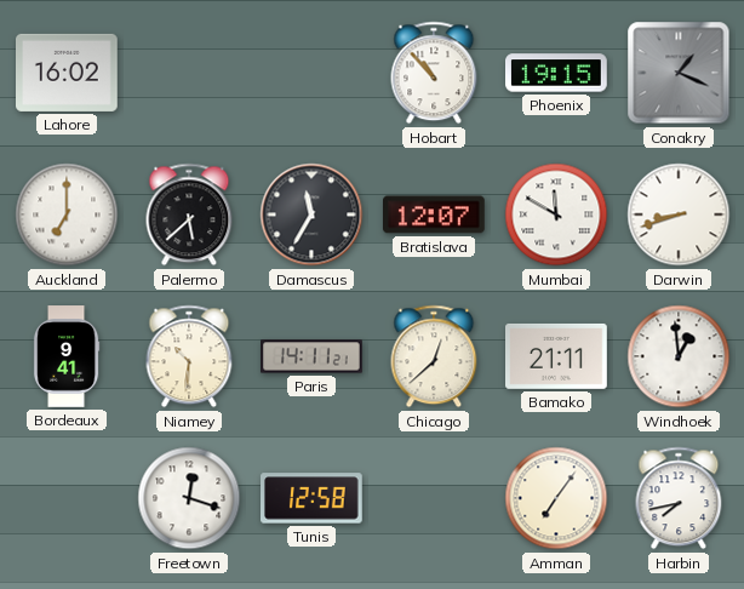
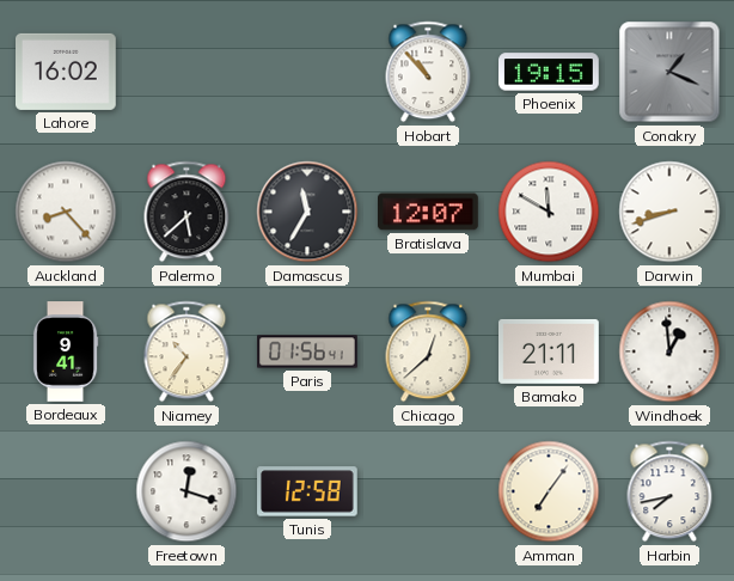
Auckland: 7:00 -> 8:23
Niamey: 10:31 -> 10:36
Paris: 14:11 -> 01:56
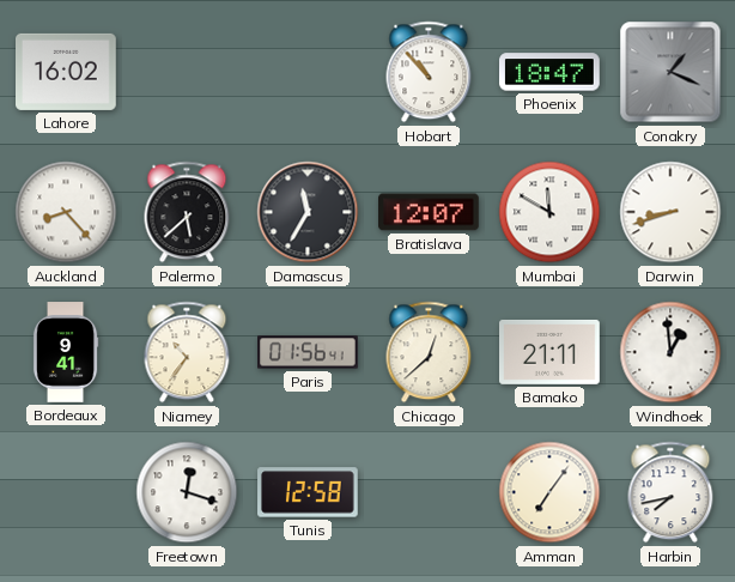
Phoenix: 19:15 -> 18:47
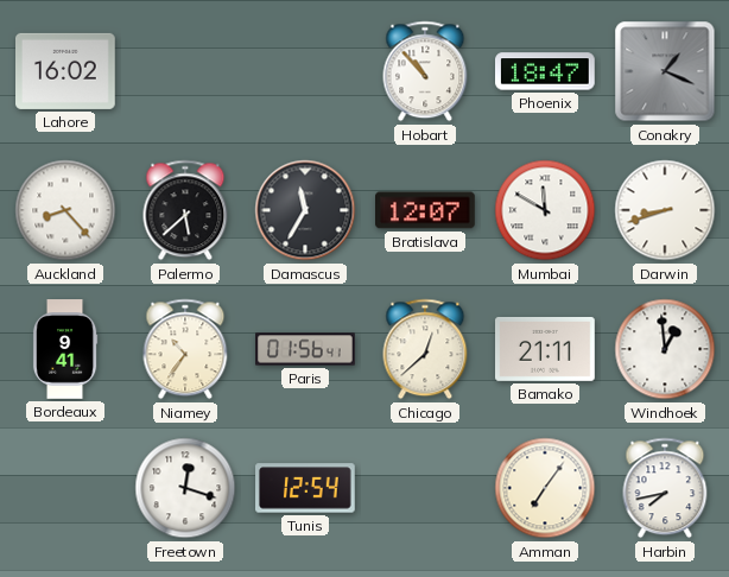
Tunis: 12:58 -> 12:54
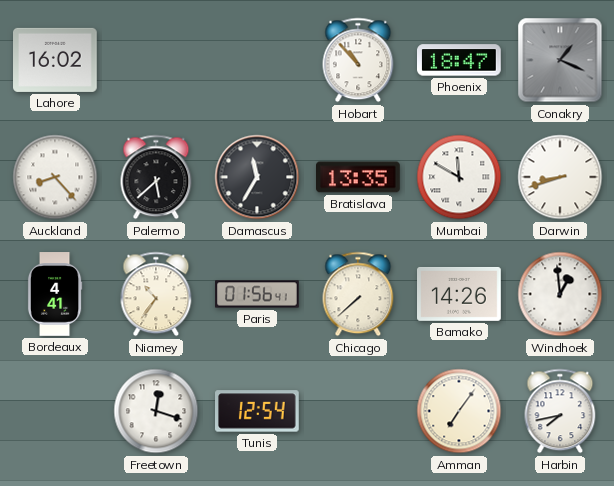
Bratislava: 12:07 -> 13:35
Bordeaux: 9:41 -> 4:41
Chicago: 12:38 -> 7:38
Bamako: 21:11 -> 14:26
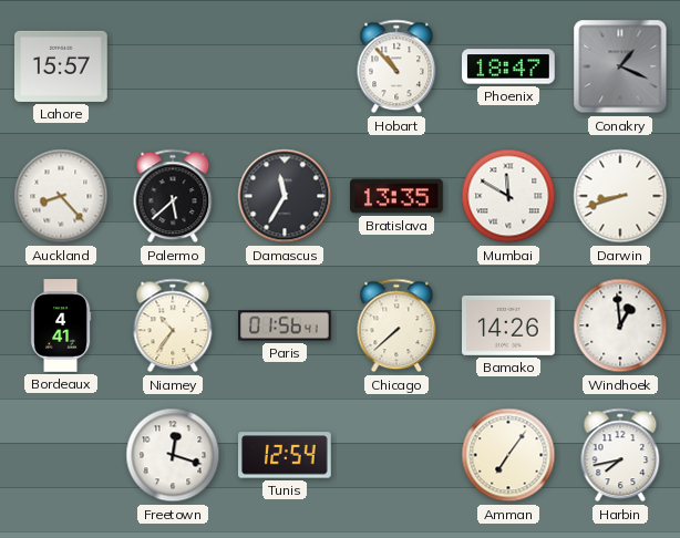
Lahore: 16:02 -> 15:57
